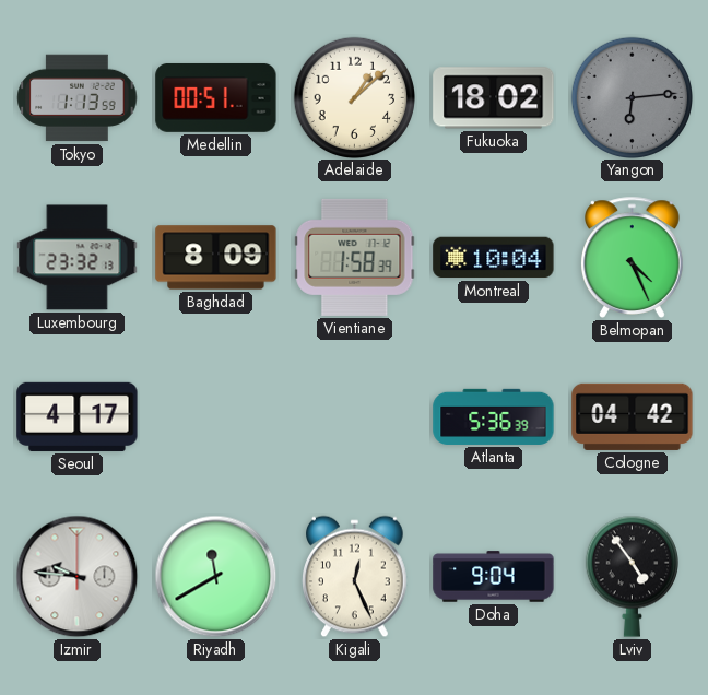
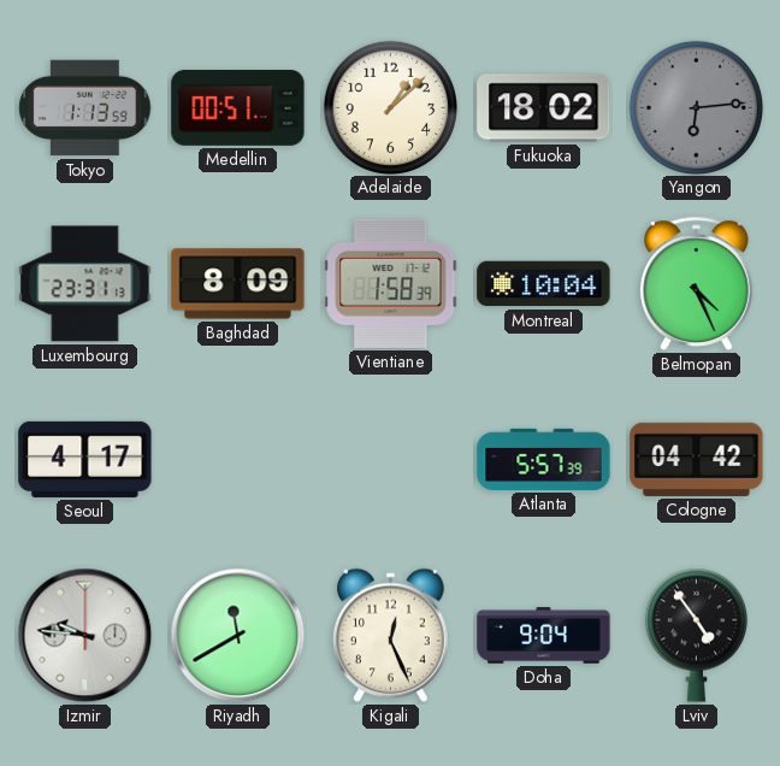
Luxembourg: 23:32 -> 23:31
Atlanta: 5:36 -> 5:57
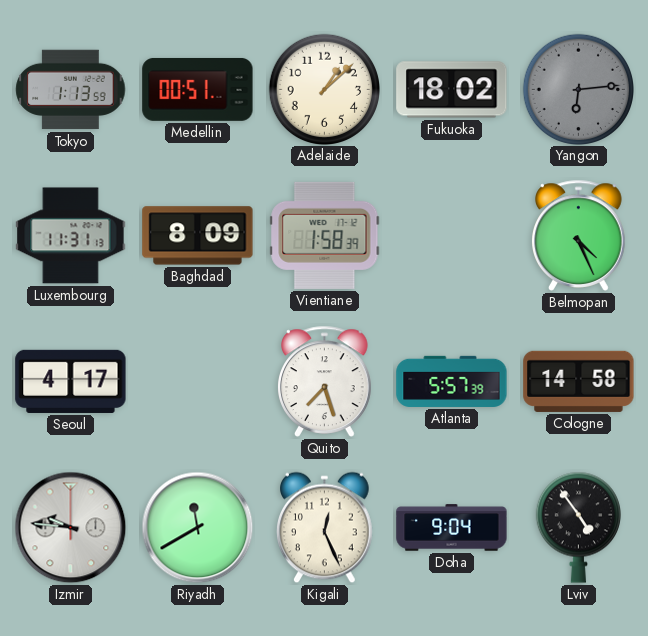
Luxembourg: 23:31 -> 11:31
Montreal: 10:04 -> none
Quito: none -> 7:27
Cologne: 04:42 -> 14:58
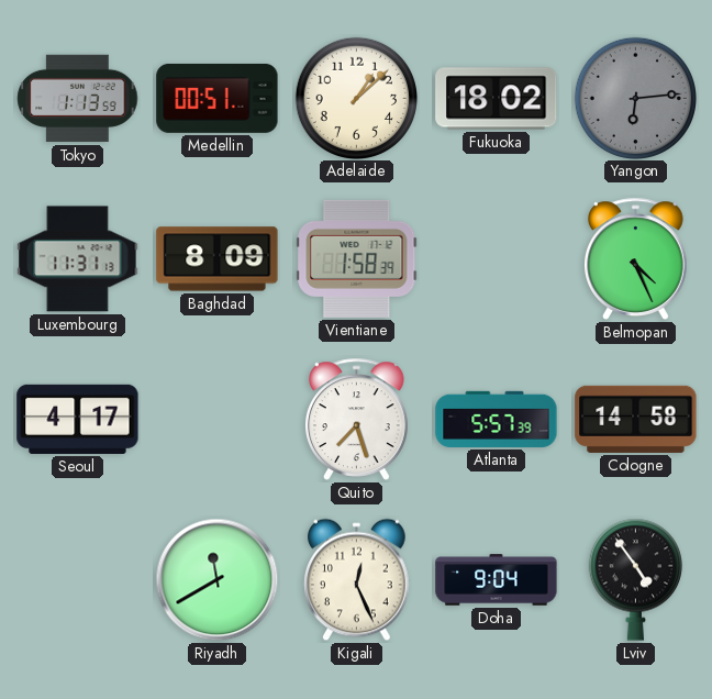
Izmir: 9:46 -> none
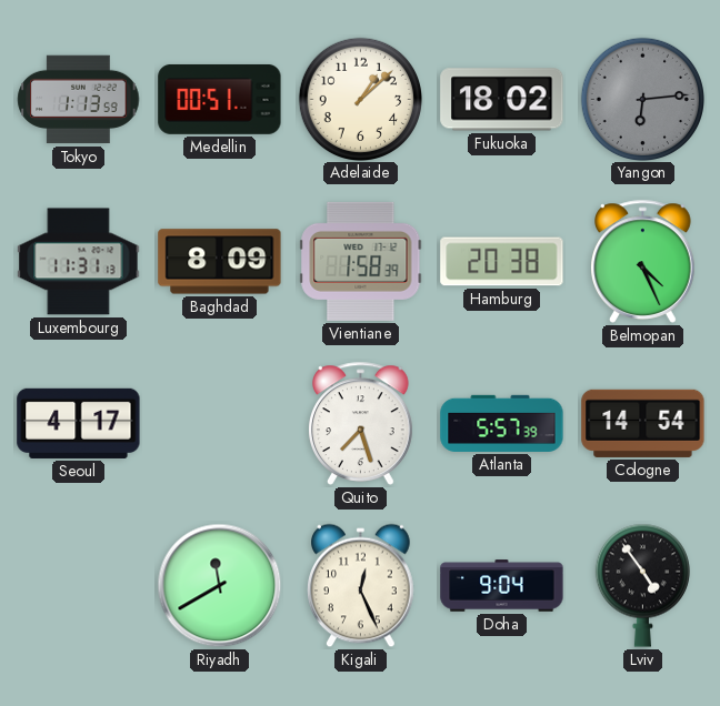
Hamburg: none -> 20:38
Cologne: 14:58 -> 14:54
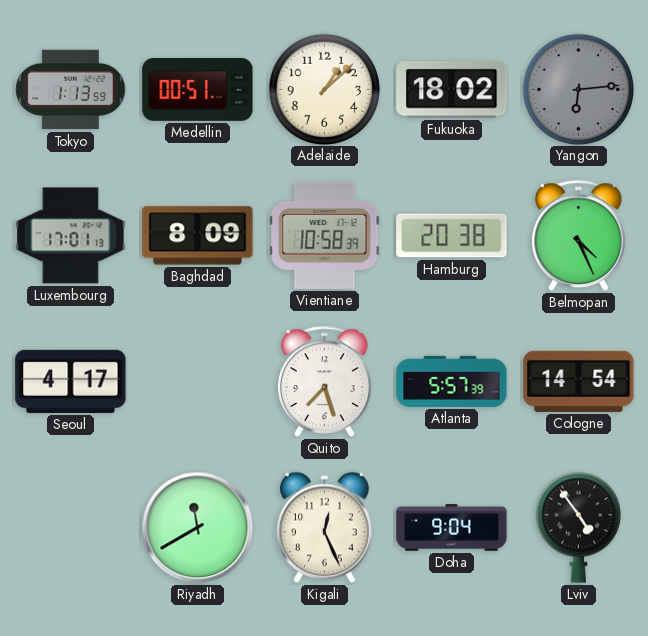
Luxembourg: 11:31 -> 17:01
Vientiane: 1:58 -> 10:58
